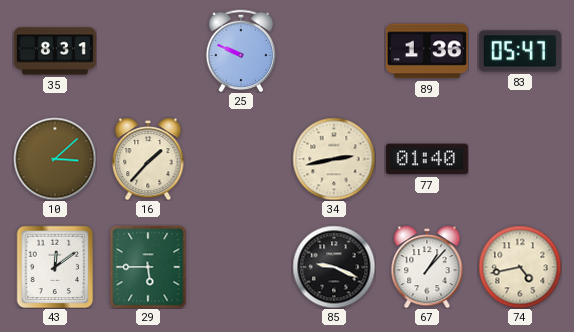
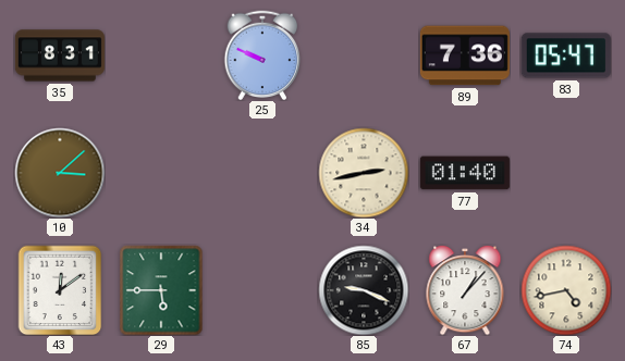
89: 1:36 -> 7:36
16: 1:37 -> none
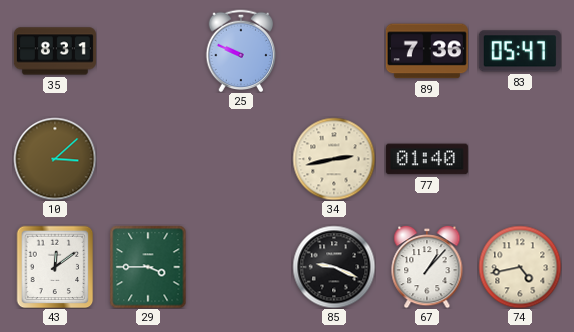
29: 5:45 -> 3:45
